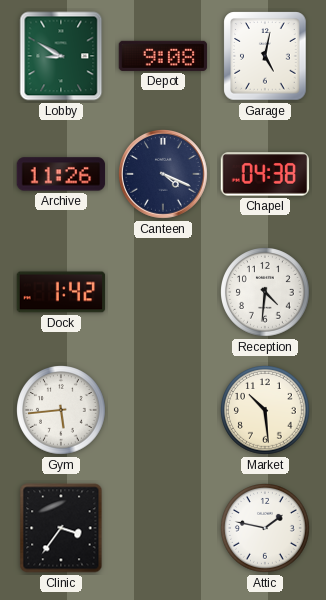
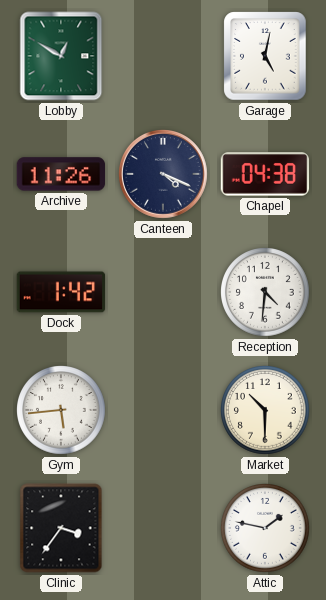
Lobby: 8:50 -> 12:50
Depot: 9:08 -> none
Market: 10:29 -> 10:30
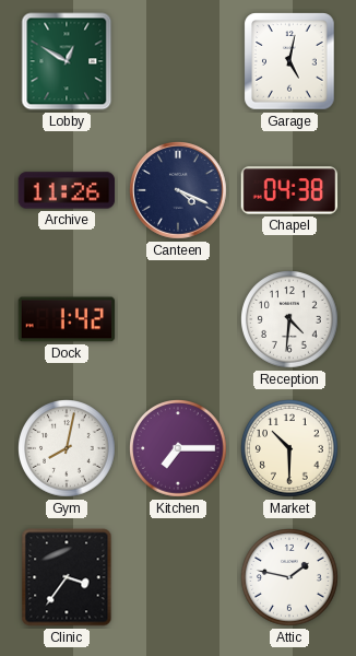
Gym: 5:44 -> 8:02
Kitchen: none -> 7:15
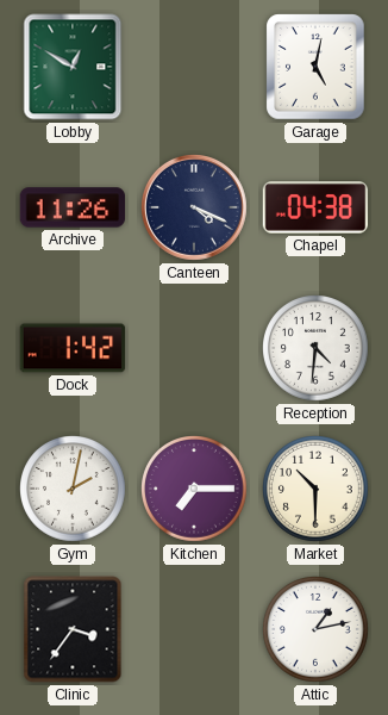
Gym: 8:02 -> 2:02
Attic: 1:47 -> 1:13
